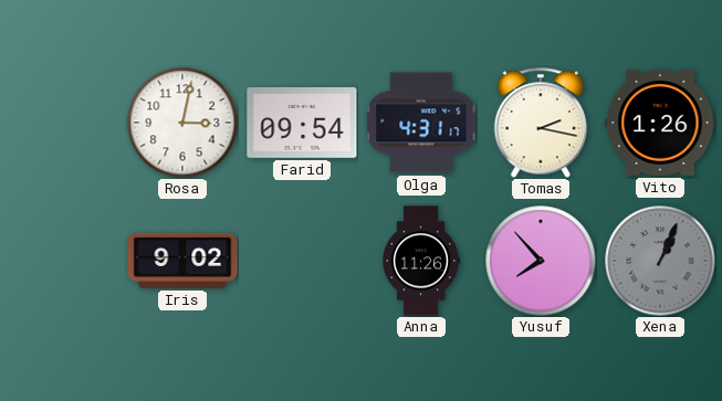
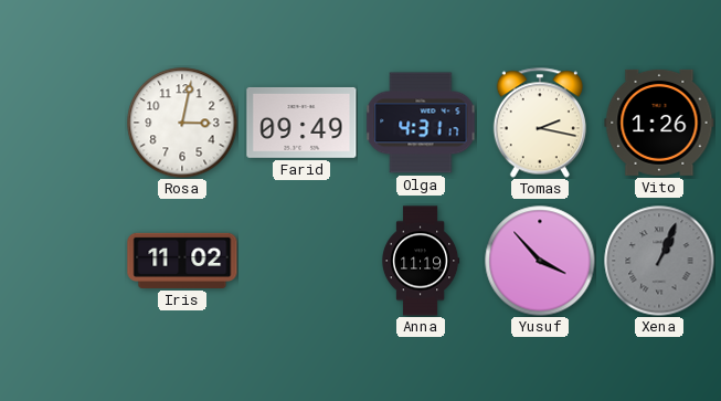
Farid: 09:54 -> 09:49
Iris: 9:02 -> 11:02
Anna: 11:26 -> 11:19
Yusuf: 7:53 -> 3:53
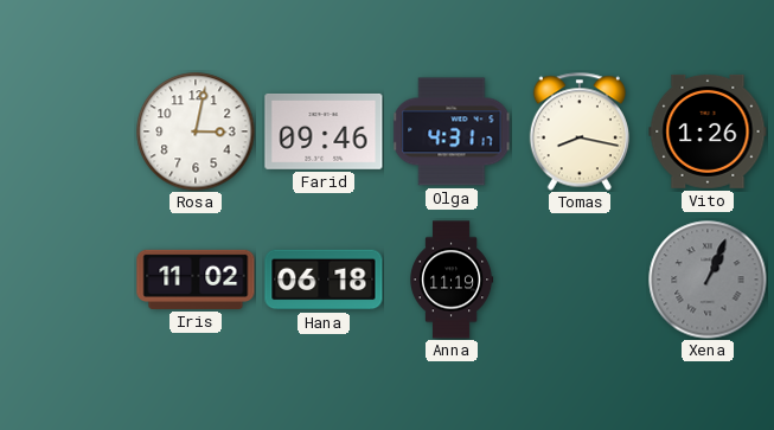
Farid: 09:49 -> 09:46
Tomas: 2:17 -> 8:17
Hana: none -> 06:18
Yusuf: 3:53 -> none
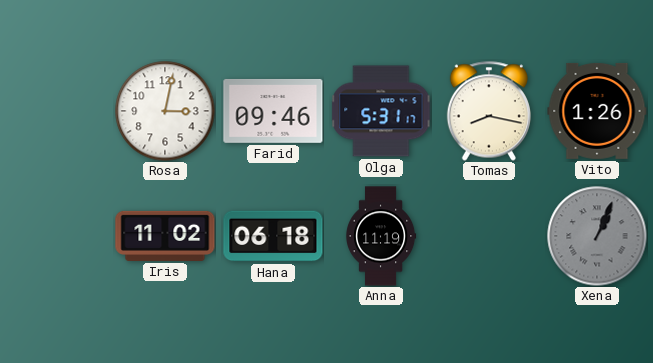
Olga: 4:31 -> 5:31
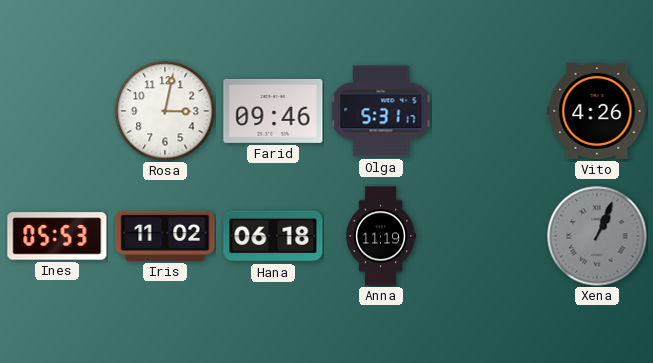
Tomas: 8:17 -> none
Vito: 1:26 -> 4:26
Ines: none -> 05:53
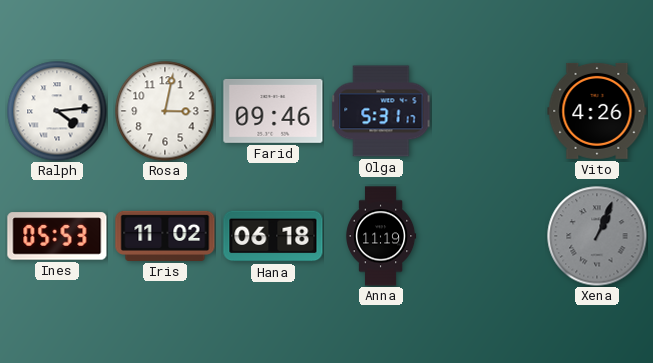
Ralph: none -> 4:14
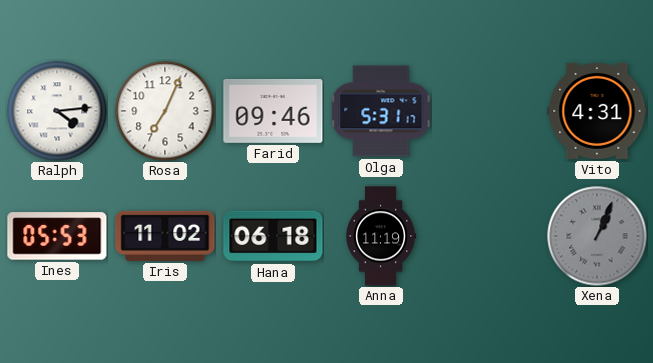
Rosa: 3:02 -> 7:04
Vito: 4:26 -> 4:31
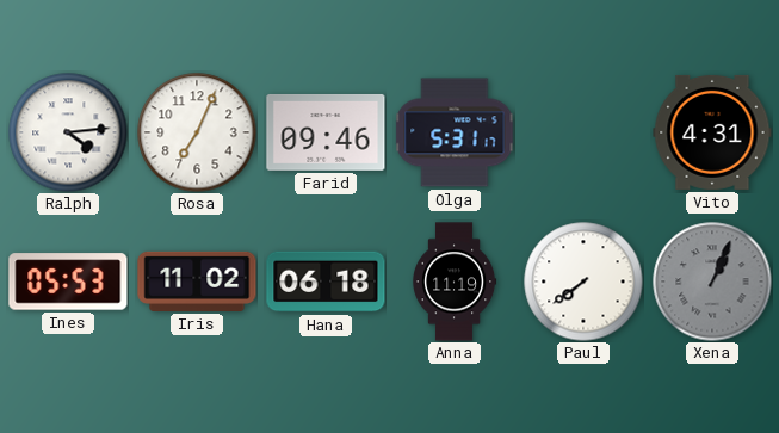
Paul: none -> 7:39
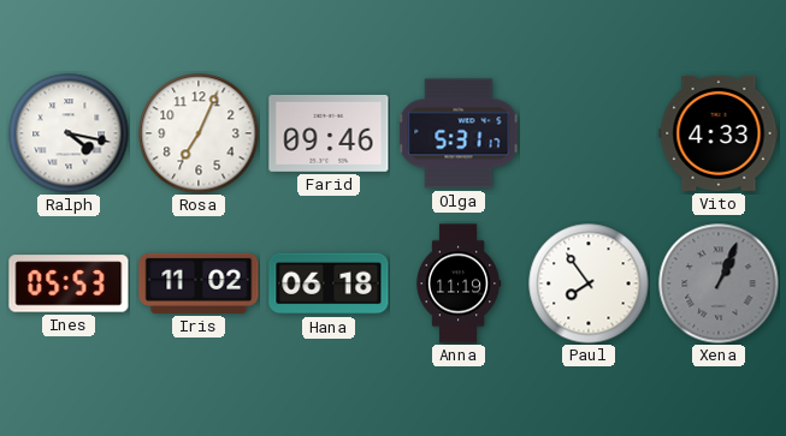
Ralph: 4:14 -> 4:17
Vito: 4:31 -> 4:33
Paul: 7:39 -> 7:54
